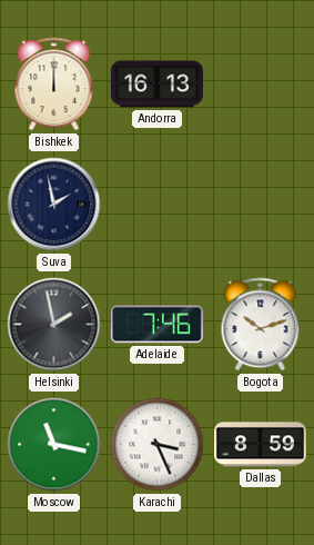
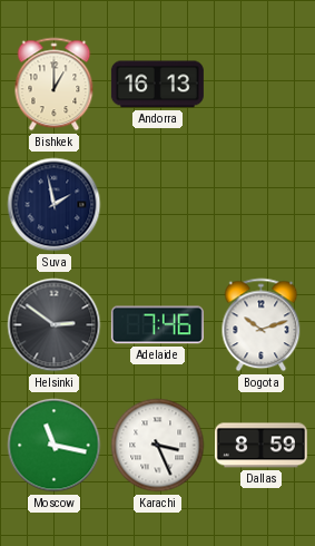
Bishkek: 12:00 -> 1:00
Helsinki: 1:58 -> 2:51
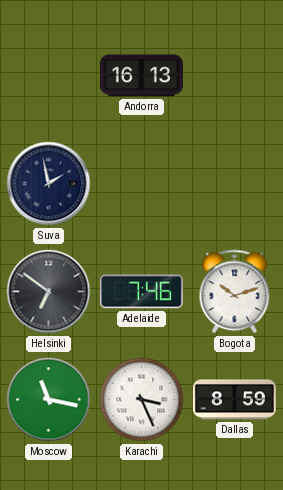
Bishkek: 1:00 -> none
Helsinki: 2:51 -> 6:51
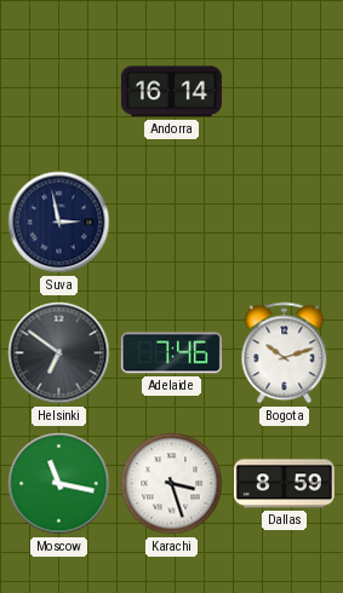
Andorra: 16:13 -> 16:14
Suva: 1:58 -> 2:58
Karachi: 3:26 -> 3:27
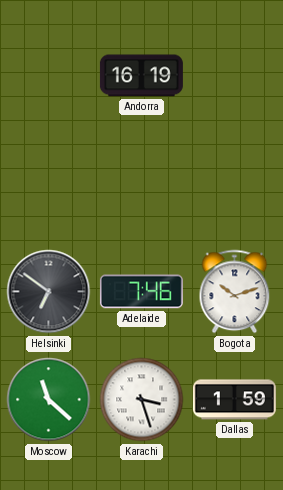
Andorra: 16:14 -> 16:19
Suva: 2:58 -> none
Moscow: 11:17 -> 11:22
Dallas: 8:59 -> 1:59
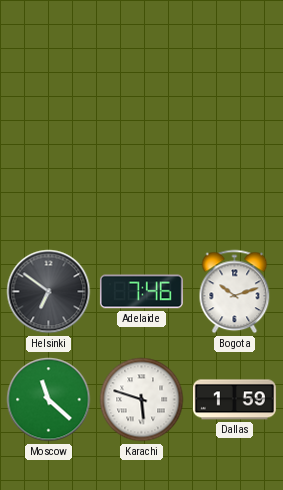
Andorra: 16:19 -> none
Karachi: 3:27 -> 5:48
